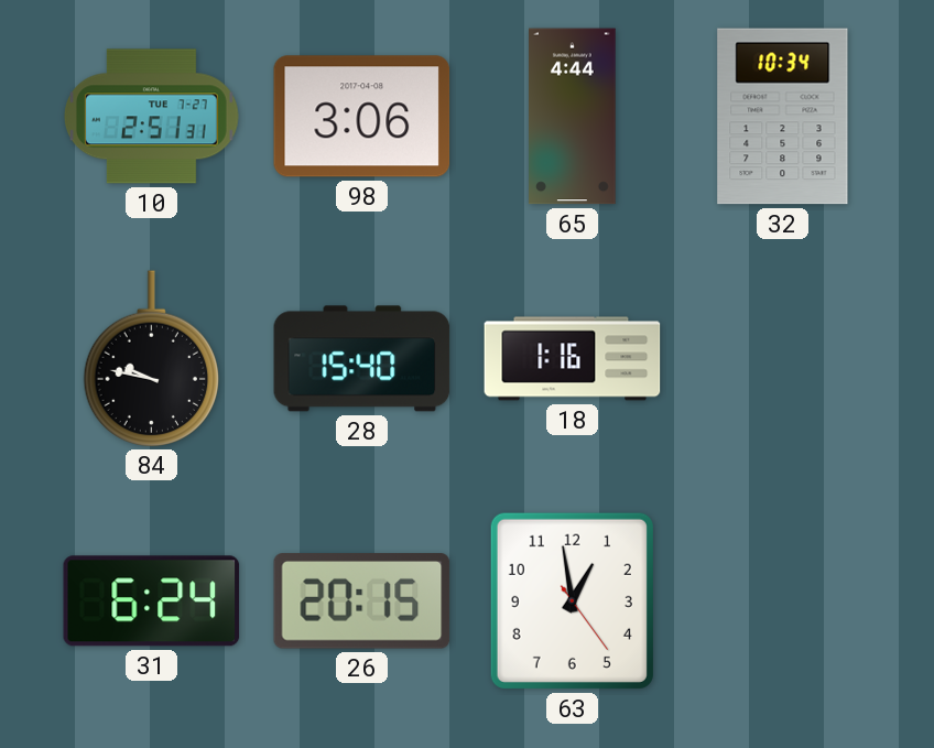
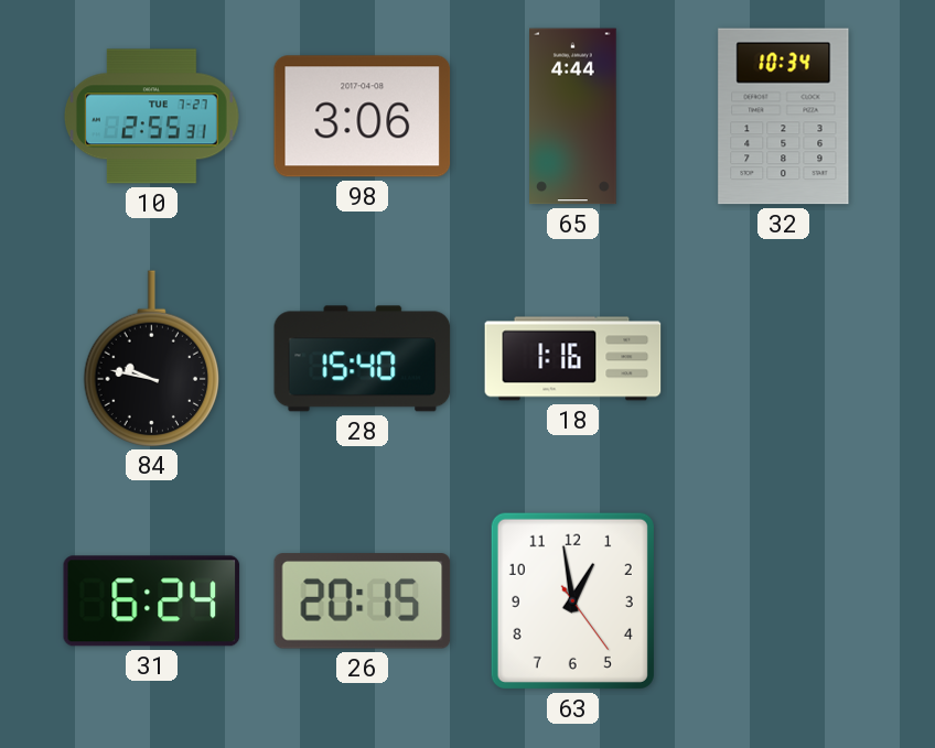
10: 2:51 -> 2:55
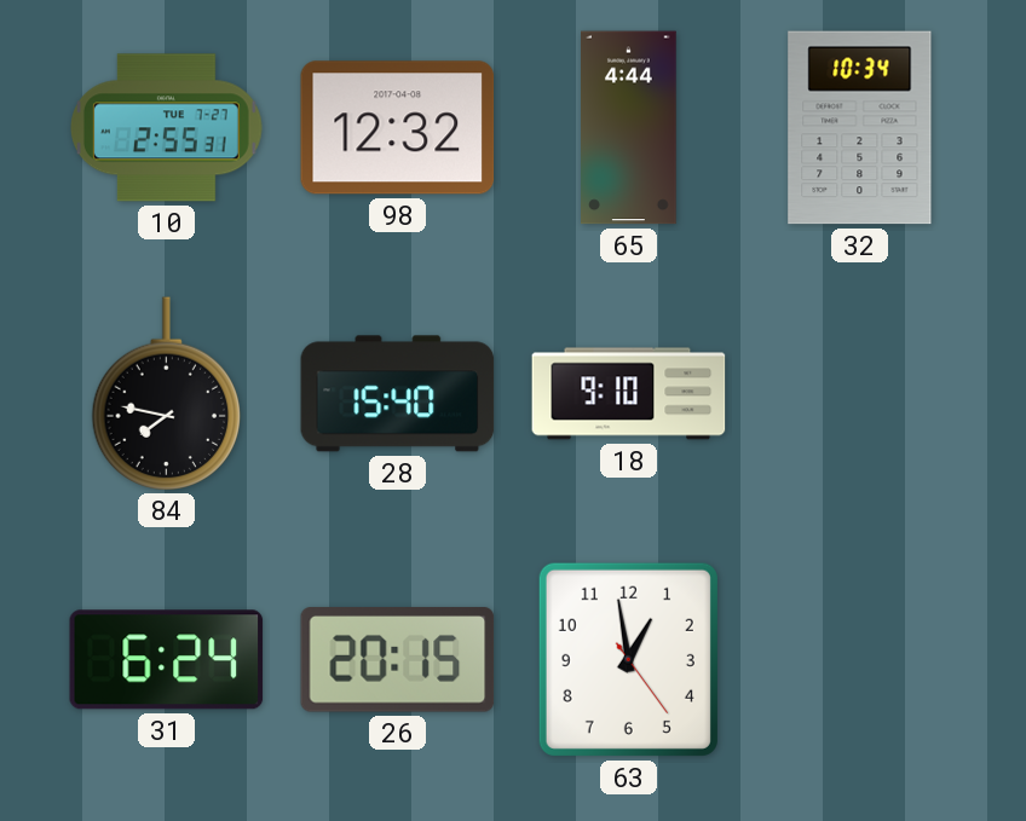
98: 3:06 -> 12:32
84: 9:47 -> 7:47
18: 1:16 -> 9:10
